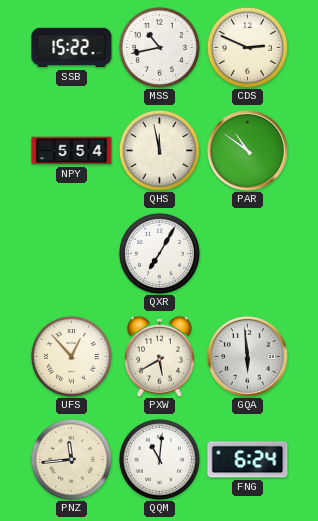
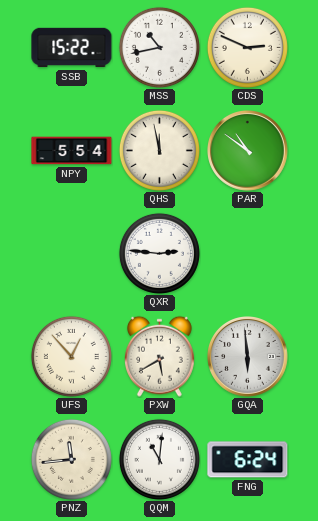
QXR: 7:05 -> 2:46
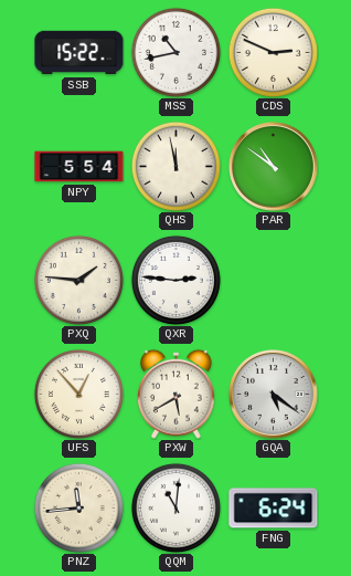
PXQ: none -> 1:46
GQA: 5:59 -> 5:21
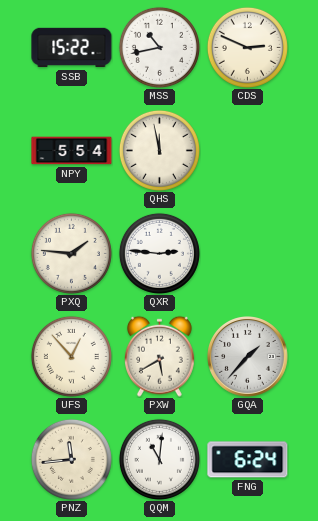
PAR: 10:51 -> none
GQA: 5:21 -> 1:37
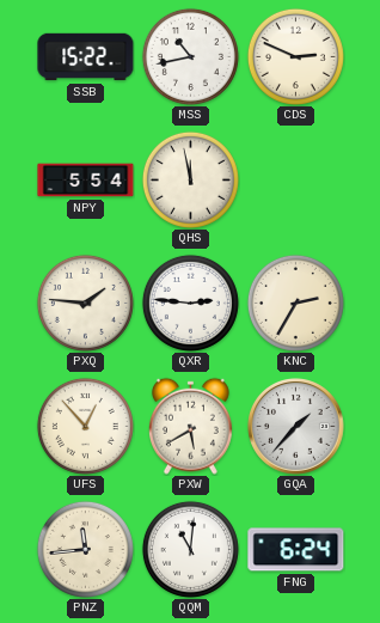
KNC: none -> 2:35
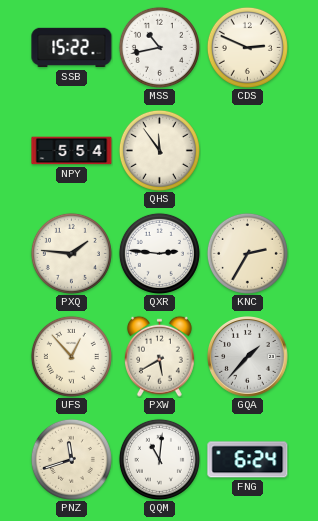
QHS: 11:58 -> 11:54
PNZ: 11:44 -> 11:42
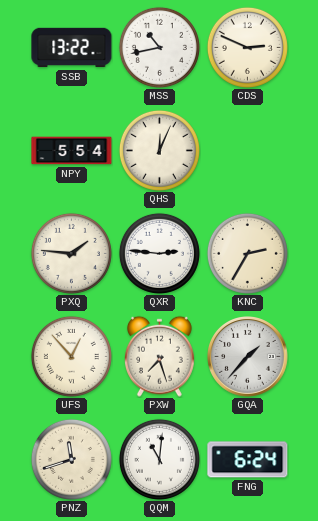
SSB: 15:22 -> 13:22
QHS: 11:54 -> 12:04
PXW: 5:40 -> 7:27
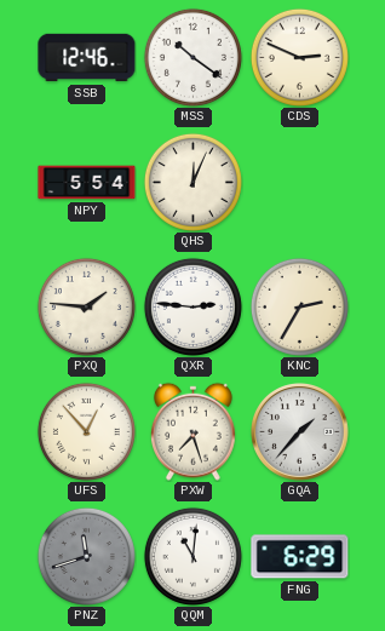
SSB: 13:22 -> 12:46
MSS: 10:43 -> 10:21
PNZ dial: cream -> grey
FNG: 6:24 -> 6:29
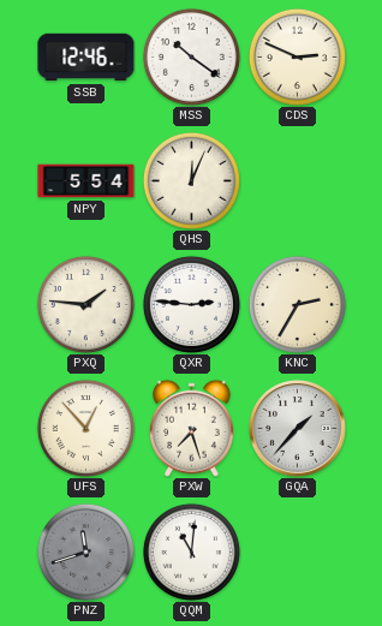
FNG: 6:29 -> none
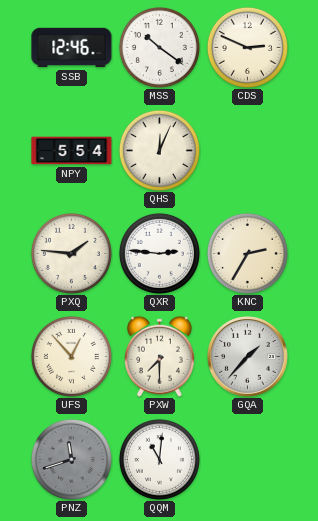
PXW: 7:27 -> 7:30
